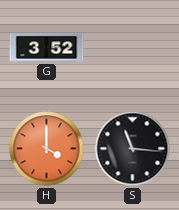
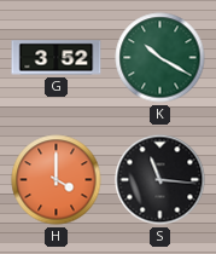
K: none -> 10:20
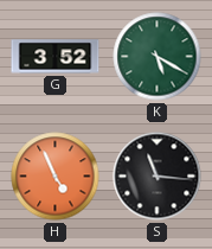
K: 10:20 -> 5:20
H: 4:00 -> 4:56
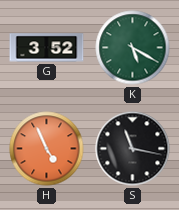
S: 11:16 -> 11:17
